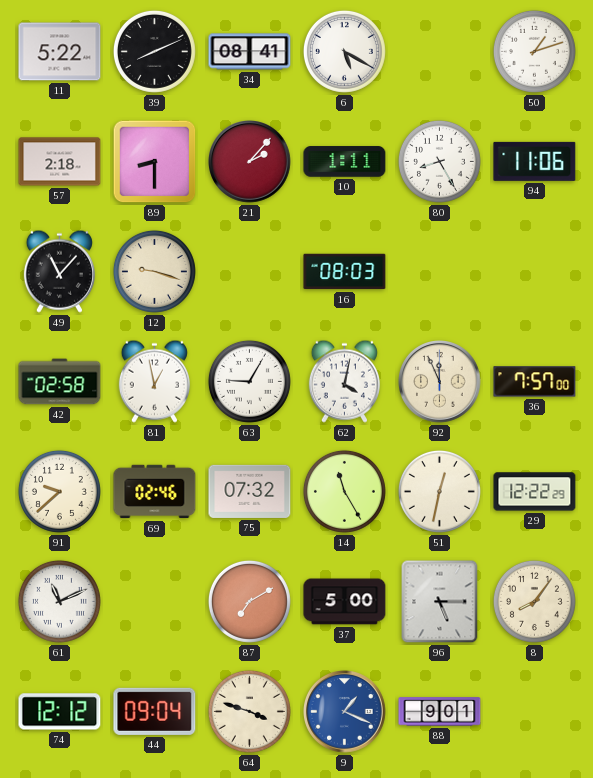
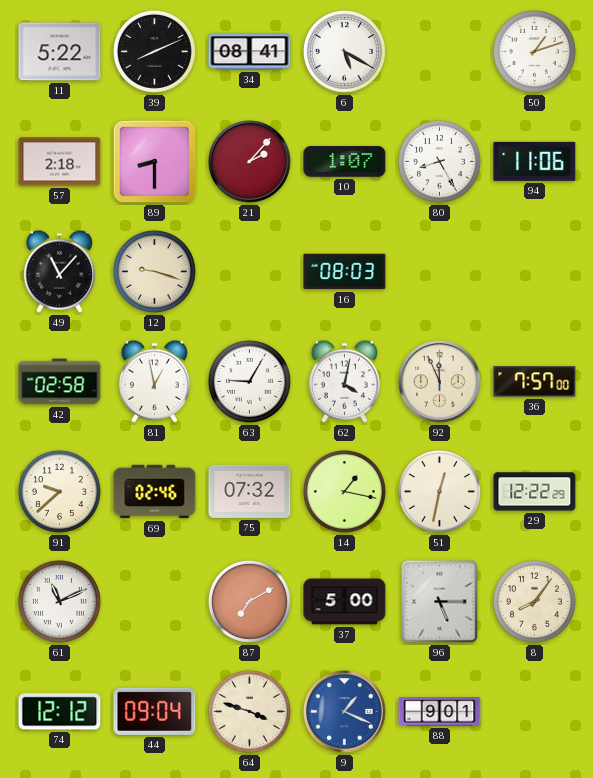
10: 1:11 -> 1:07
14: 11:25 -> 1:17
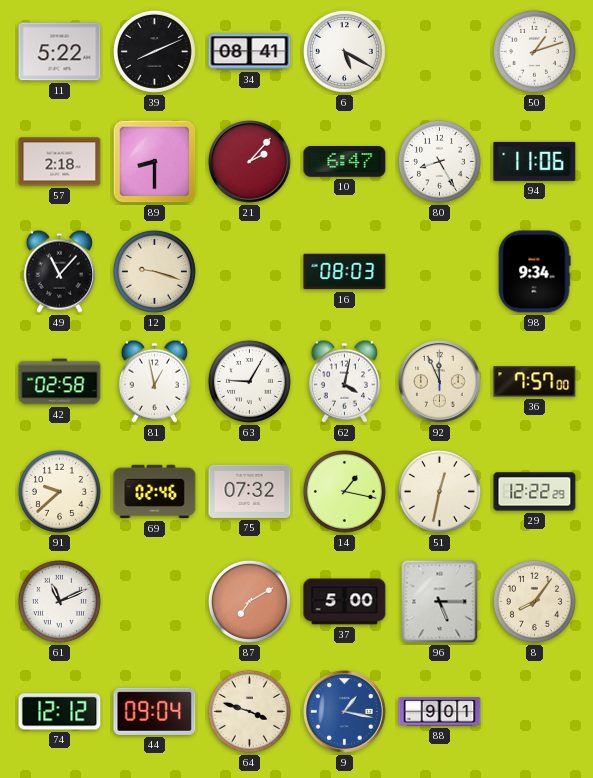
10: 1:07 -> 6:47
98: none -> 9:34
9: 1:19 -> 1:17
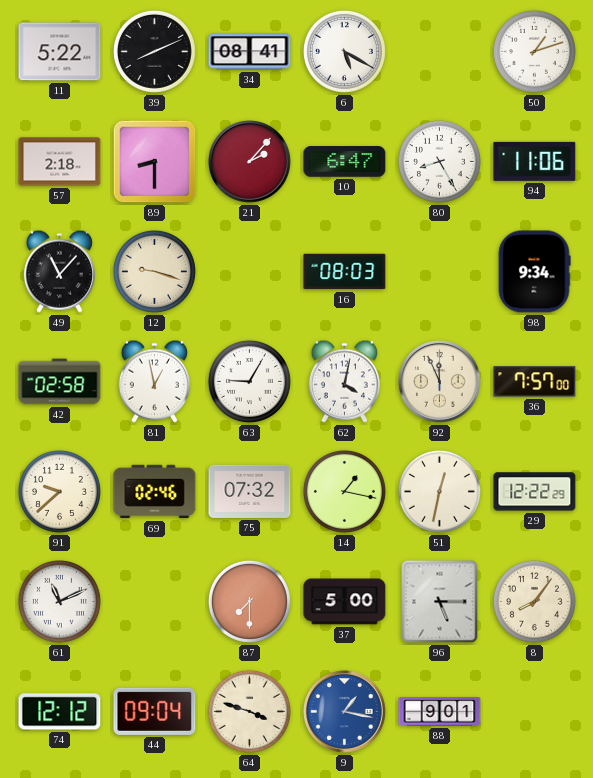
87: 7:10 -> 7:30
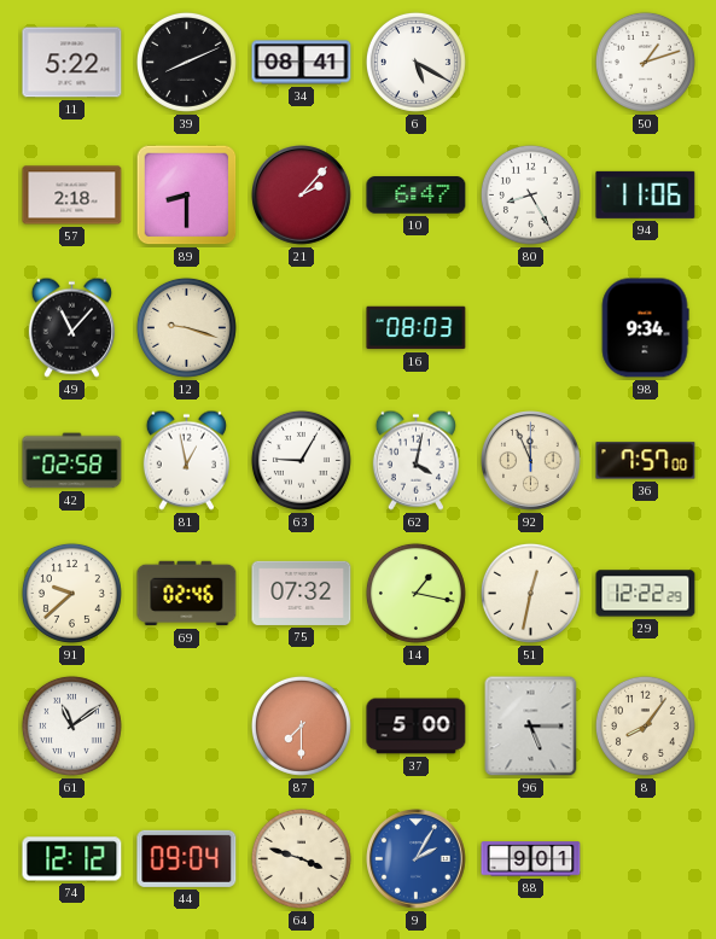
61: 11:11 -> 11:09
9: 1:17 -> 2:05
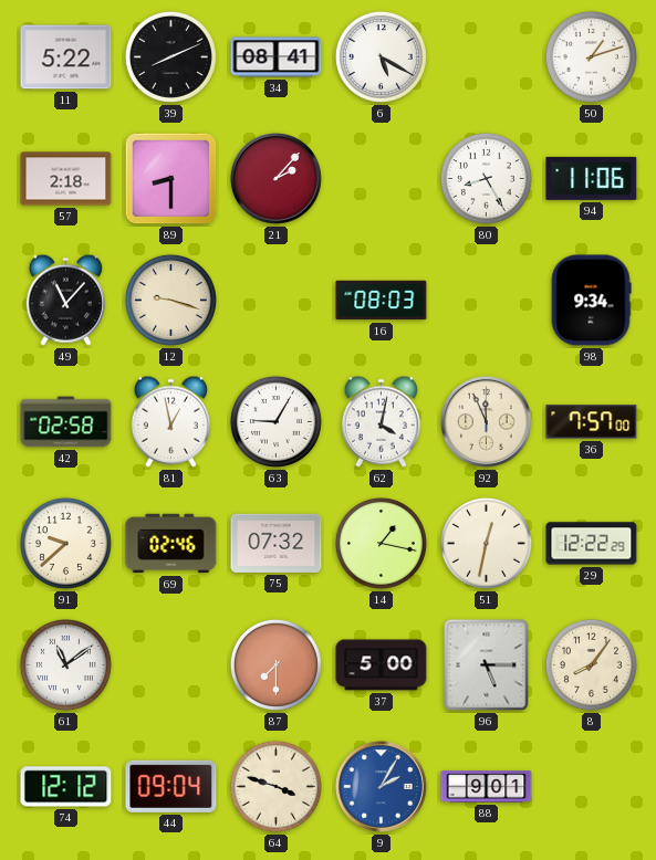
10: 6:47 -> none
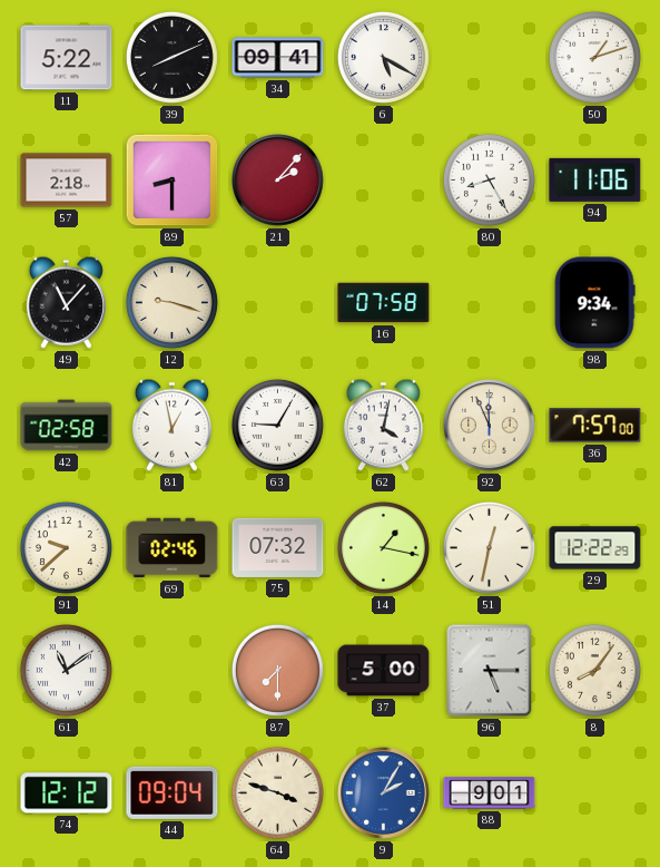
34: 08:41 -> 09:41
16: 08:03 -> 07:58
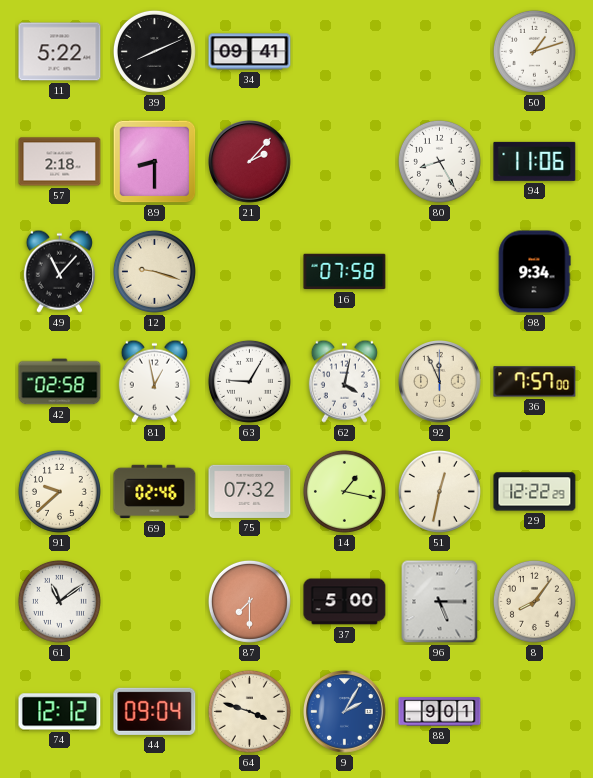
6: 5:20 -> none
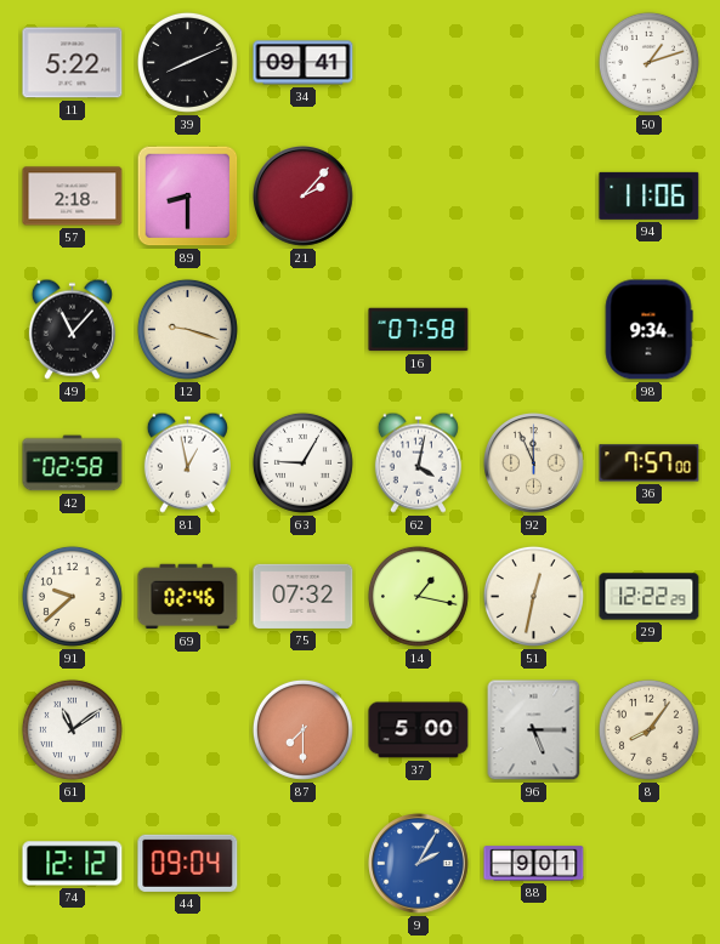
80: 8:25 -> none
64: 3:48 -> none
